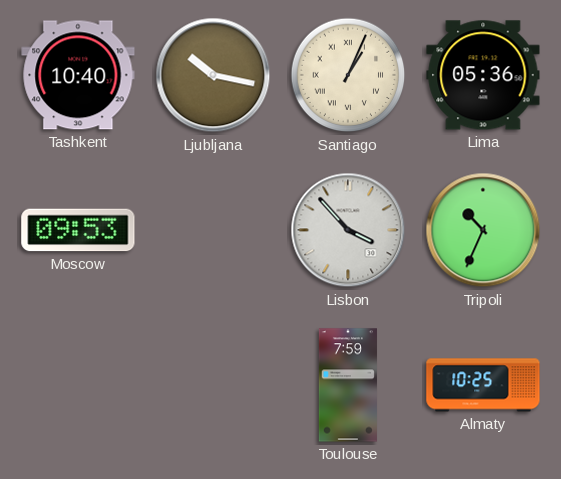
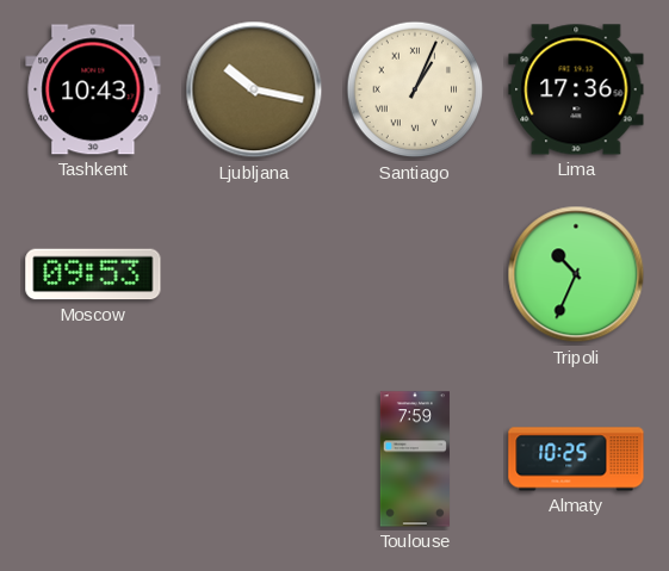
Tashkent: 10:40 -> 10:43
Lima: 05:36 -> 17:36
Lisbon: 3:53 -> none
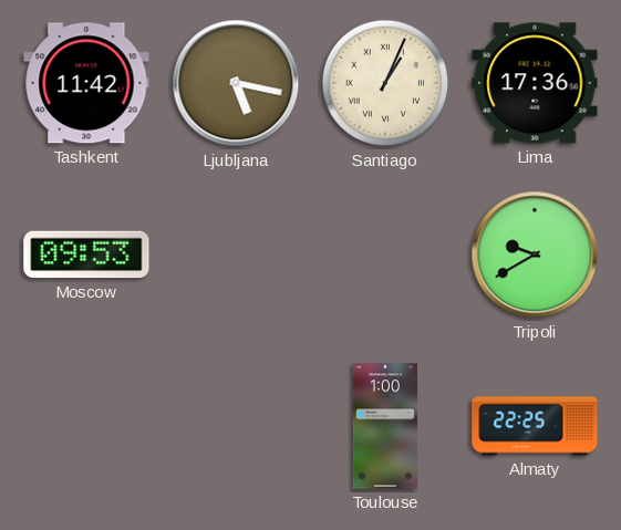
Tashkent: 10:43 -> 11:42
Ljubljana: 10:17 -> 5:17
Tripoli: 10:34 -> 9:40
Toulouse: 7:59 -> 1:00
Almaty: 10:25 -> 22:25
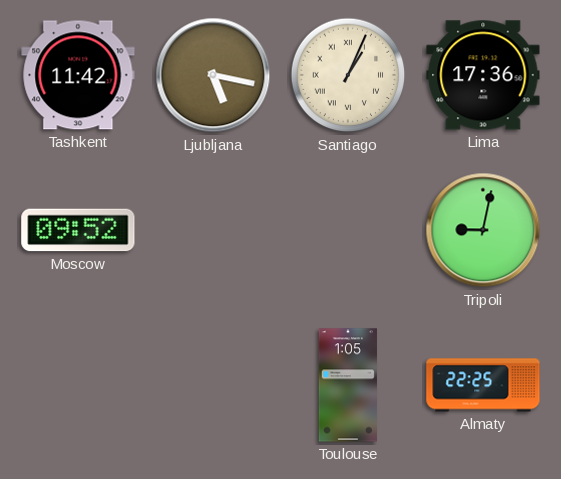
Moscow: 09:53 -> 09:52
Tripoli: 9:40 -> 9:02
Toulouse: 1:00 -> 1:05
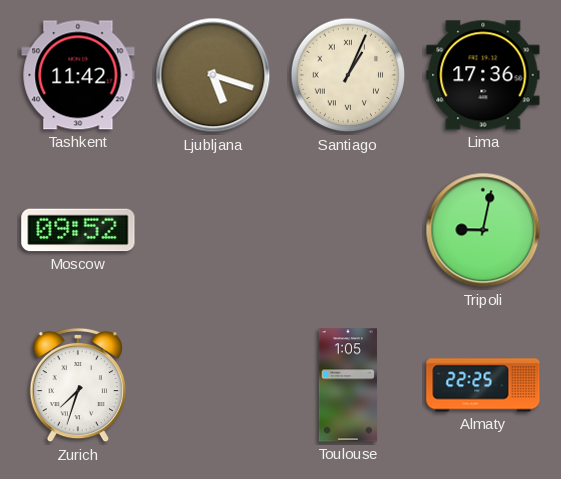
Ljubljana: 5:17 -> 5:18
Zurich: none -> 7:33
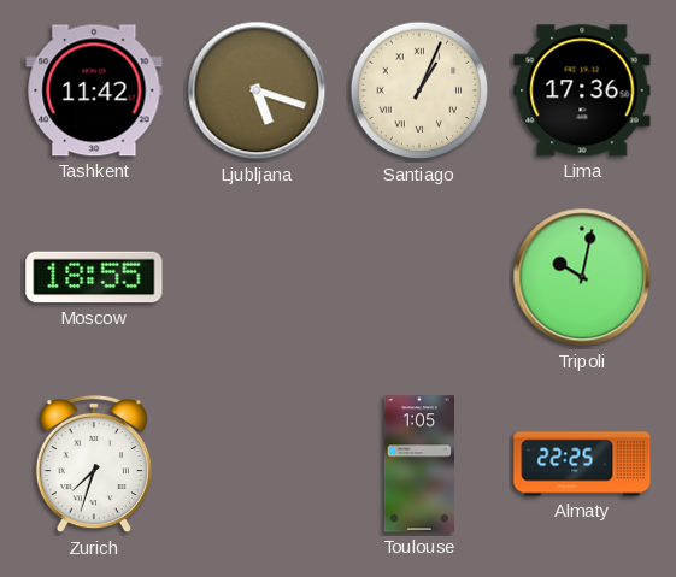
Moscow: 09:52 -> 18:55
Tripoli: 9:02 -> 10:02
